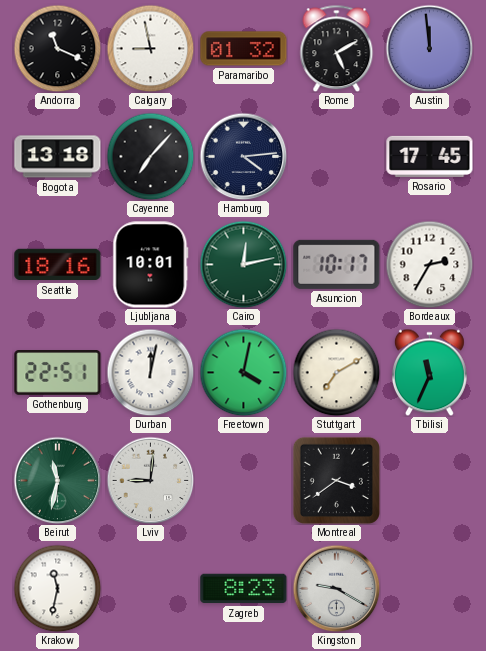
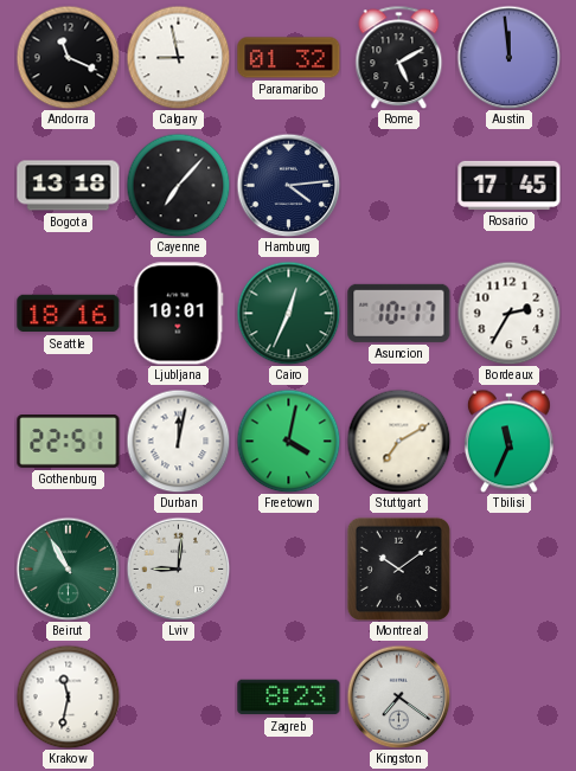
Cairo: 12:13 -> 12:34
Beirut: 11:32 -> 10:55
Montreal: 3:39 -> 10:09
Kingston: 9:20 -> 7:21
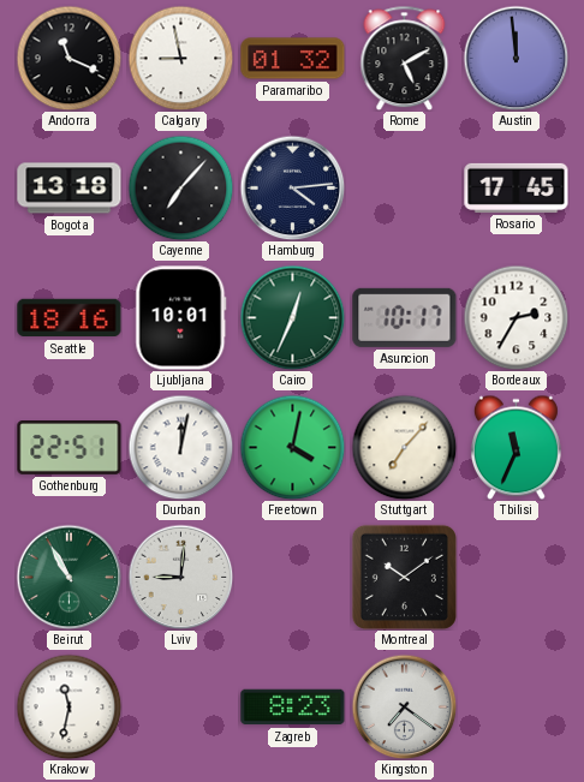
Stuttgart: 7:10 -> 7:07
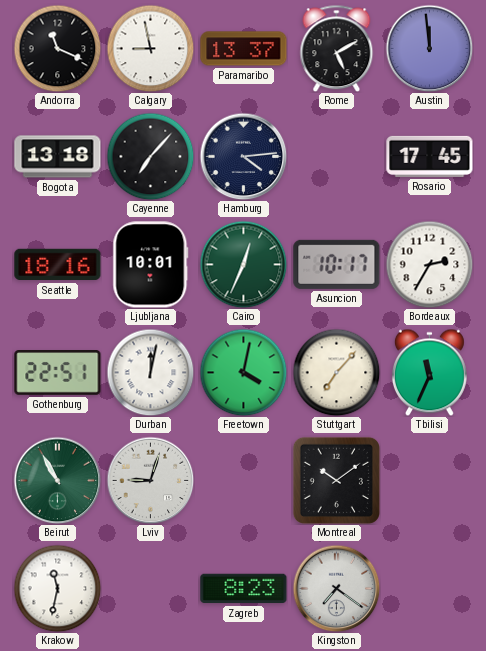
Paramaribo: 01:32 -> 13:37
Lviv: 9:01 -> 9:03
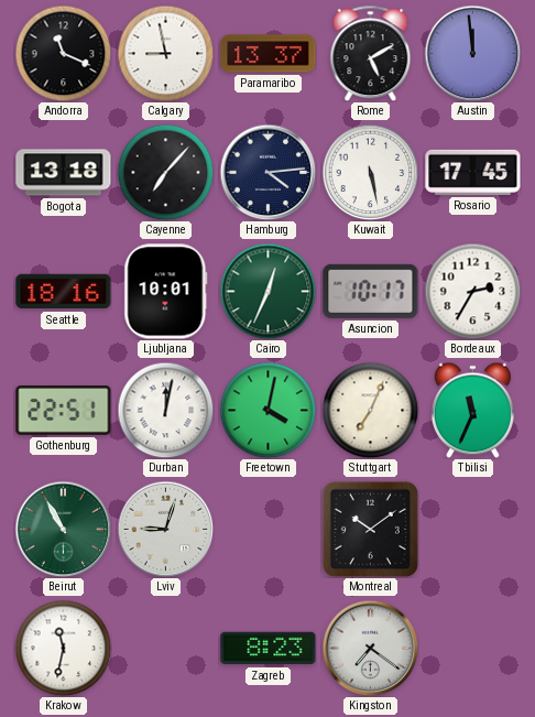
Kuwait: none -> 5:28
Stuttgart: 7:07 -> 7:04
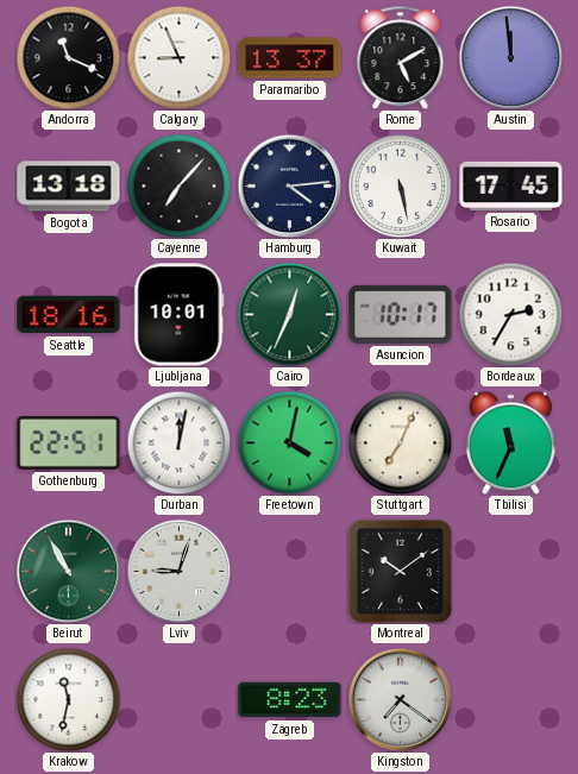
Calgary: 8:58 -> 8:56
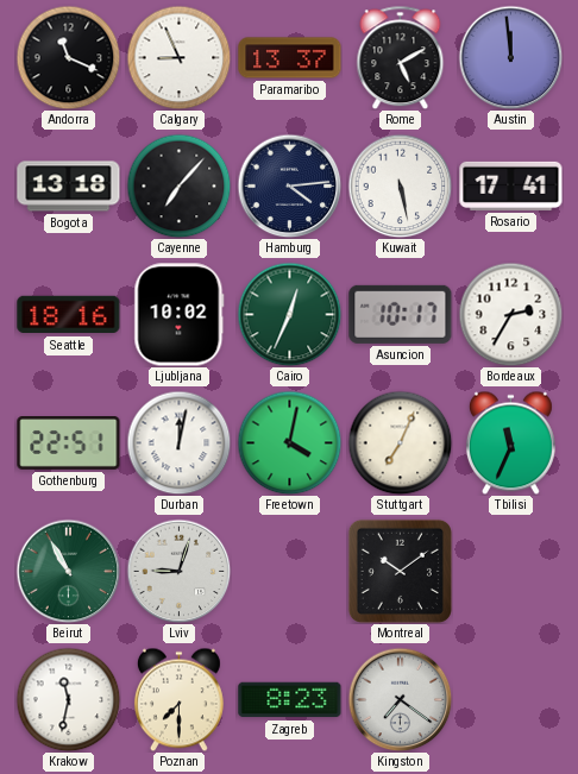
Rosario: 17:45 -> 17:41
Ljubljana: 10:01 -> 10:02
Poznan: none -> 7:30
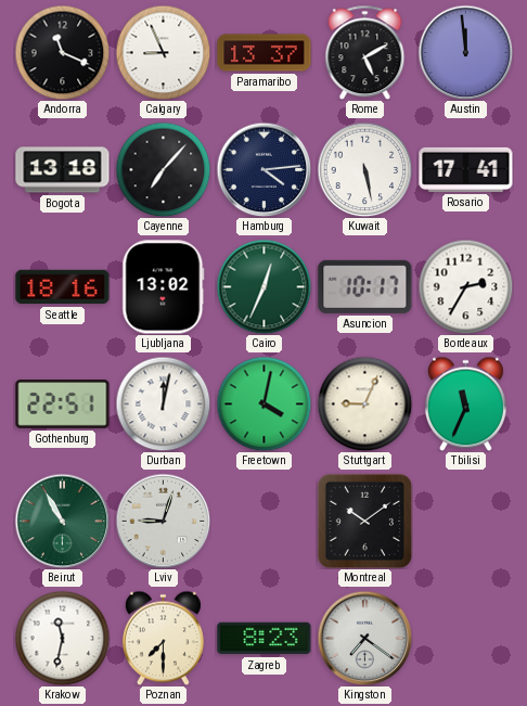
Ljubljana: 10:02 -> 13:02
Stuttgart: 7:04 -> 9:04
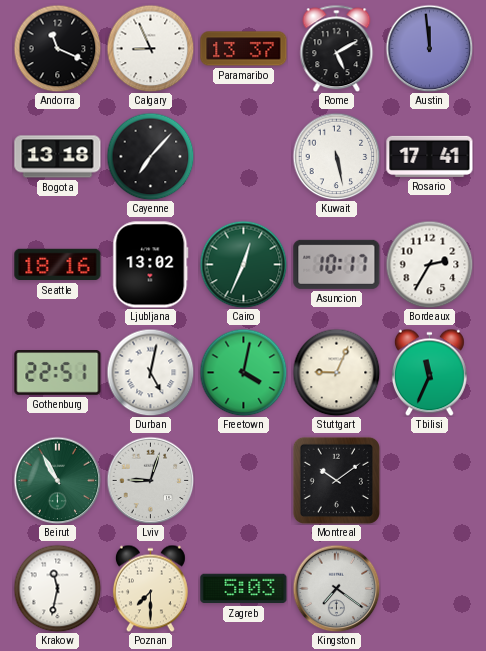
Hamburg: 4:14 -> none
Durban: 12:02 -> 5:02
Zagreb: 8:23 -> 5:03
